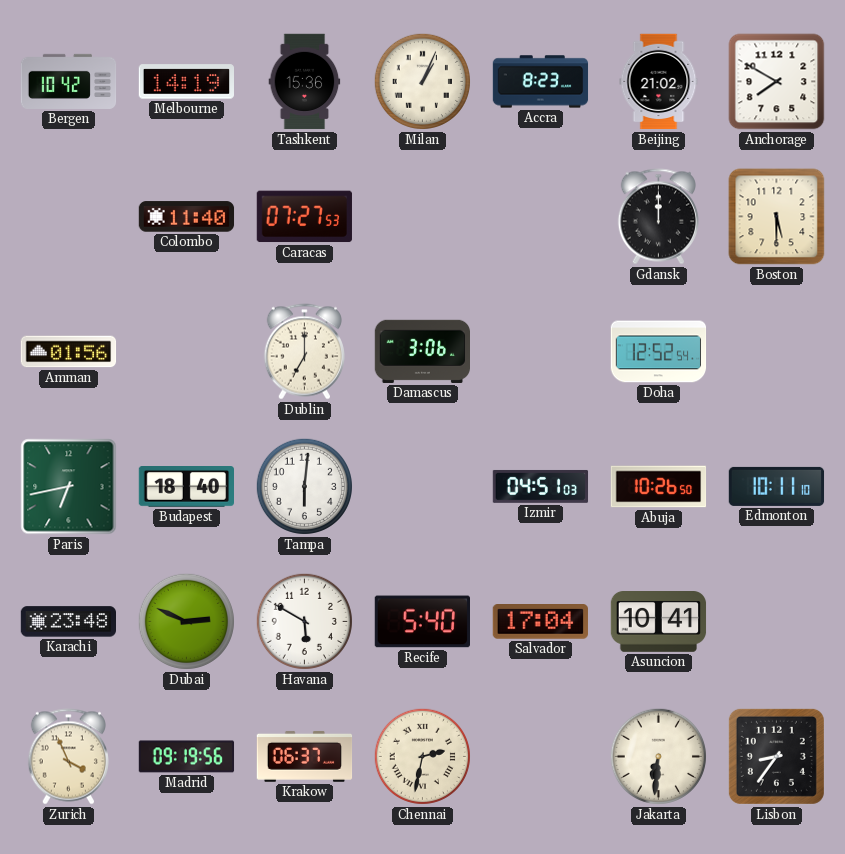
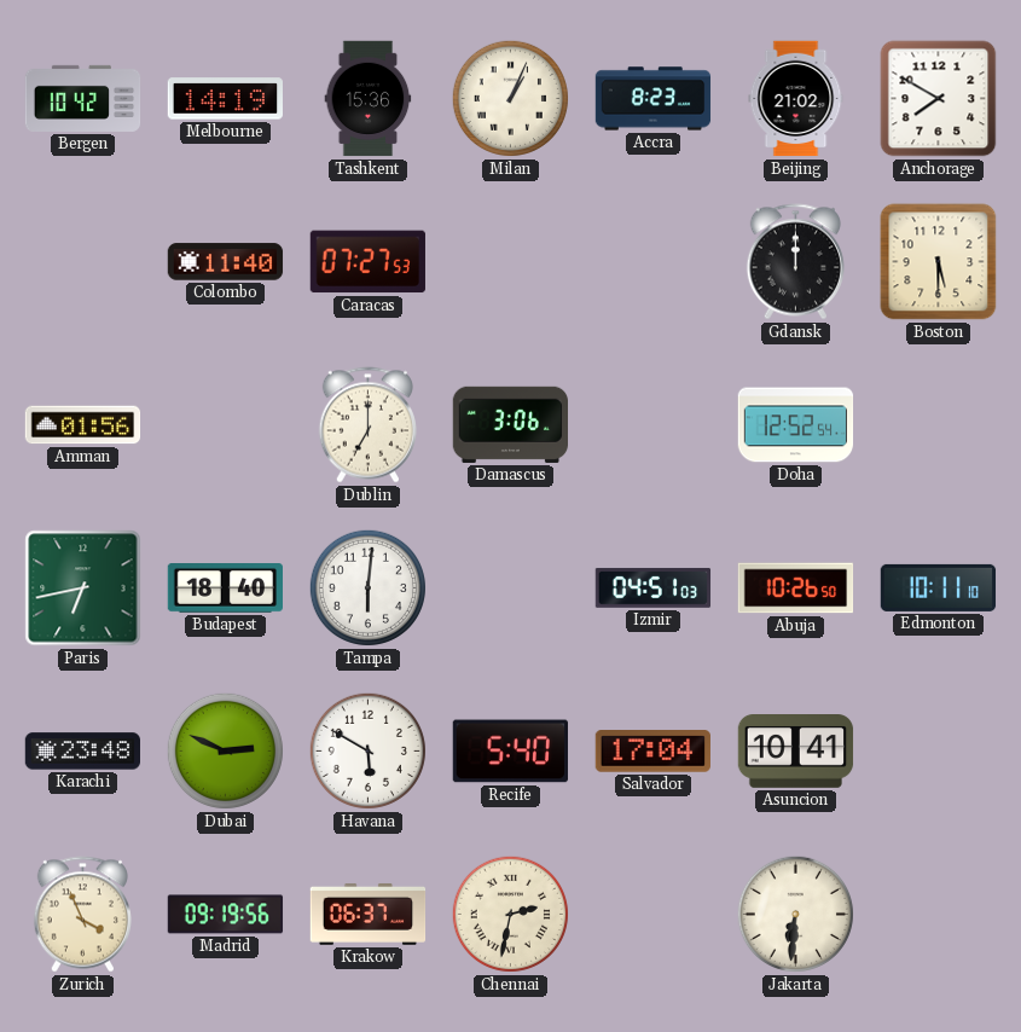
Lisbon: 8:36 -> none
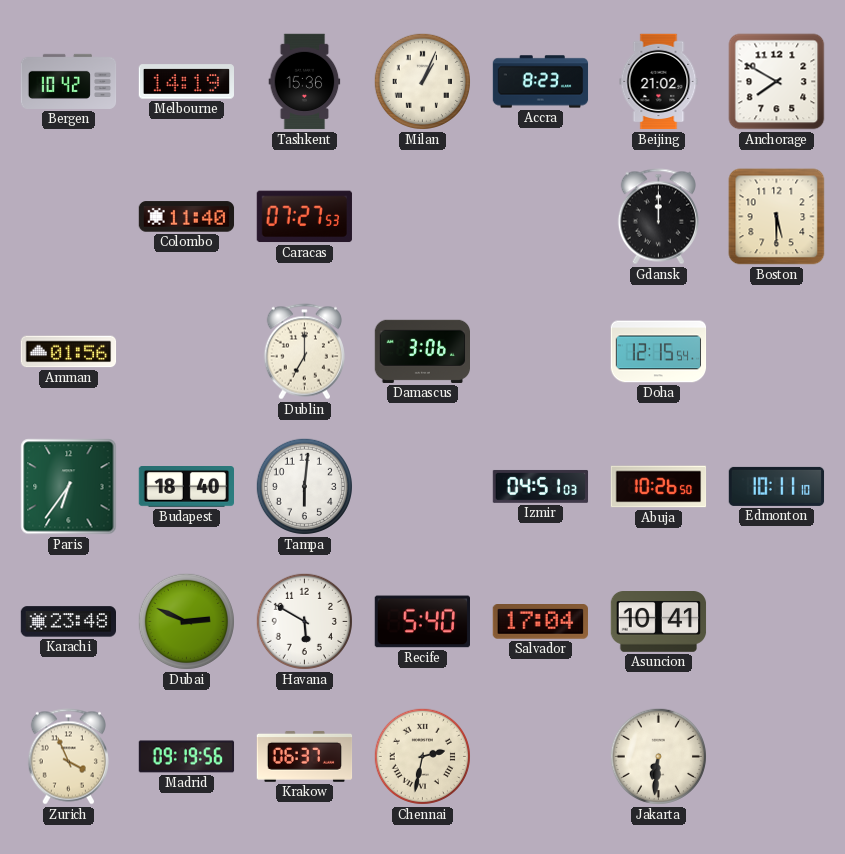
Doha: 12:52 -> 12:15
Paris: 6:43 -> 6:36
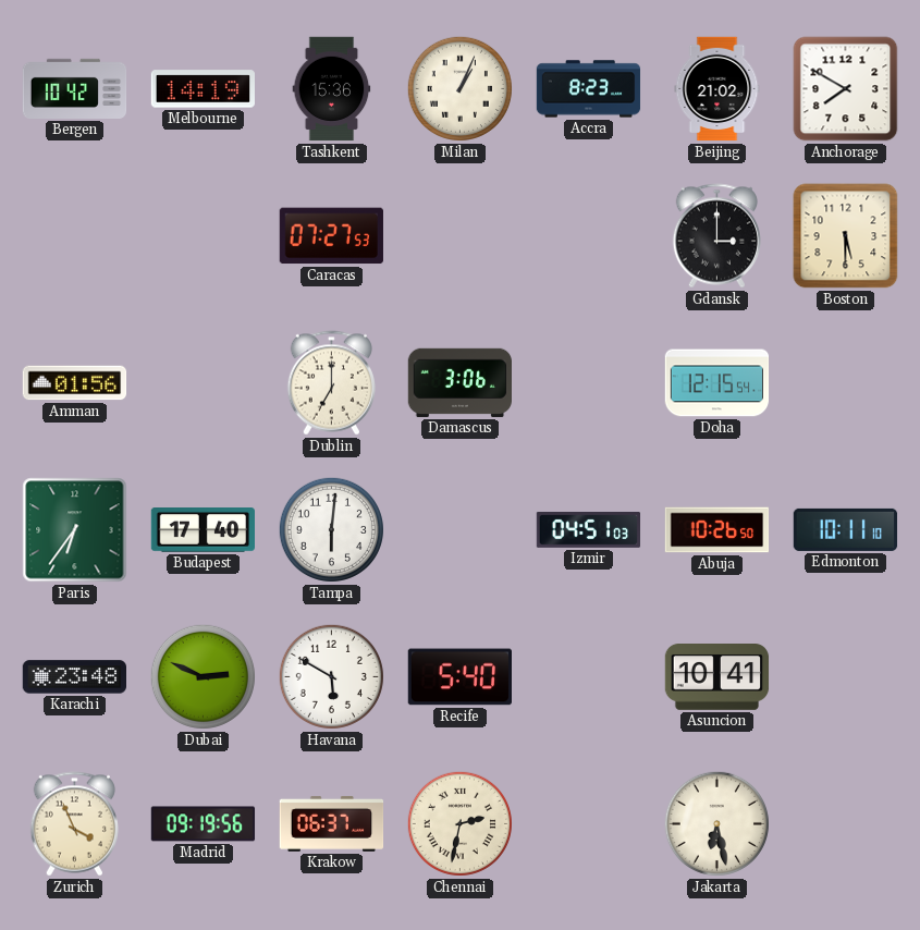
Colombo: 11:40 -> none
Gdansk: 12:00 -> 3:00
Budapest: 18:40 -> 17:40
Salvador: 17:04 -> none
Jakarta: 6:31 -> 6:28
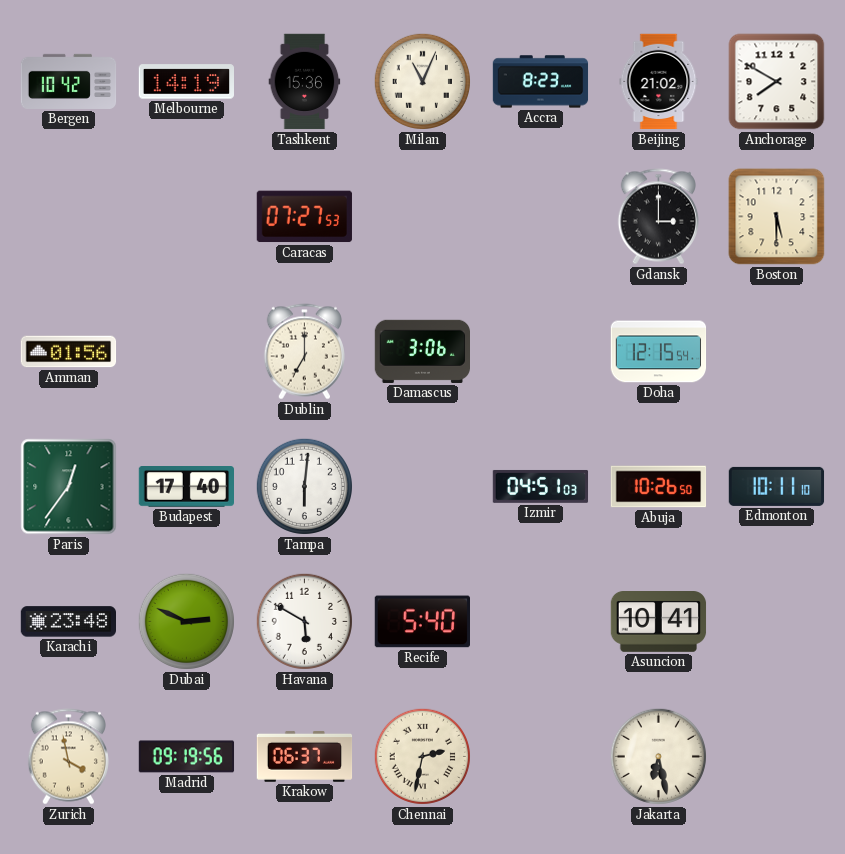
Milan: 1:04 -> 11:04
Paris: 6:36 -> 12:36
Zurich: 3:56 -> 3:58
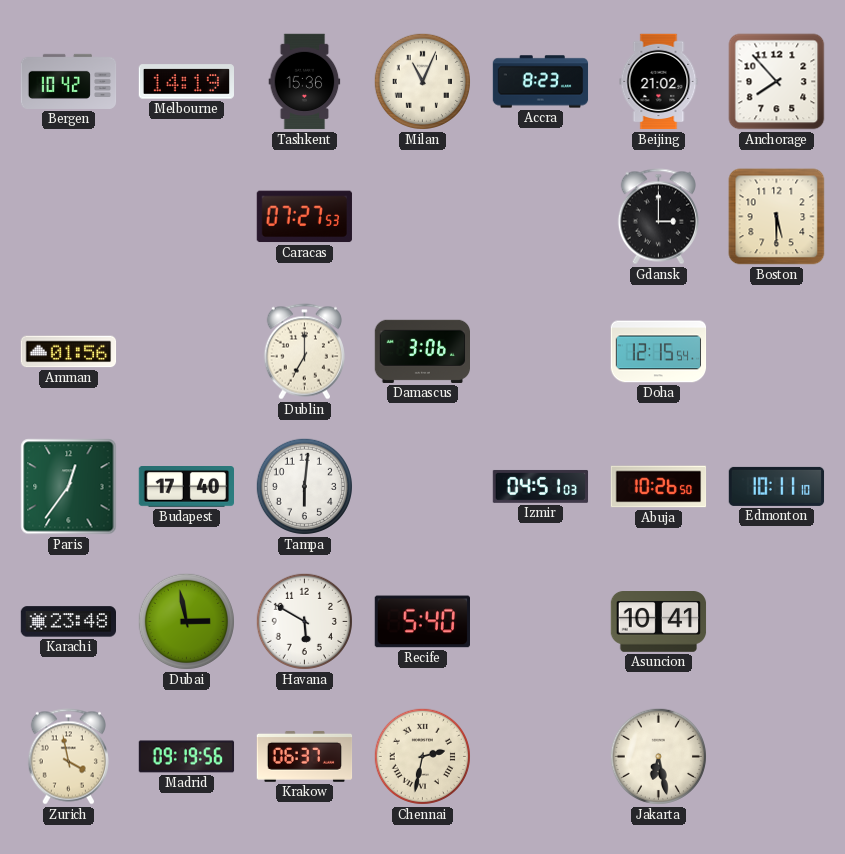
Anchorage: 7:50 -> 7:53
Dubai: 2:49 -> 2:58
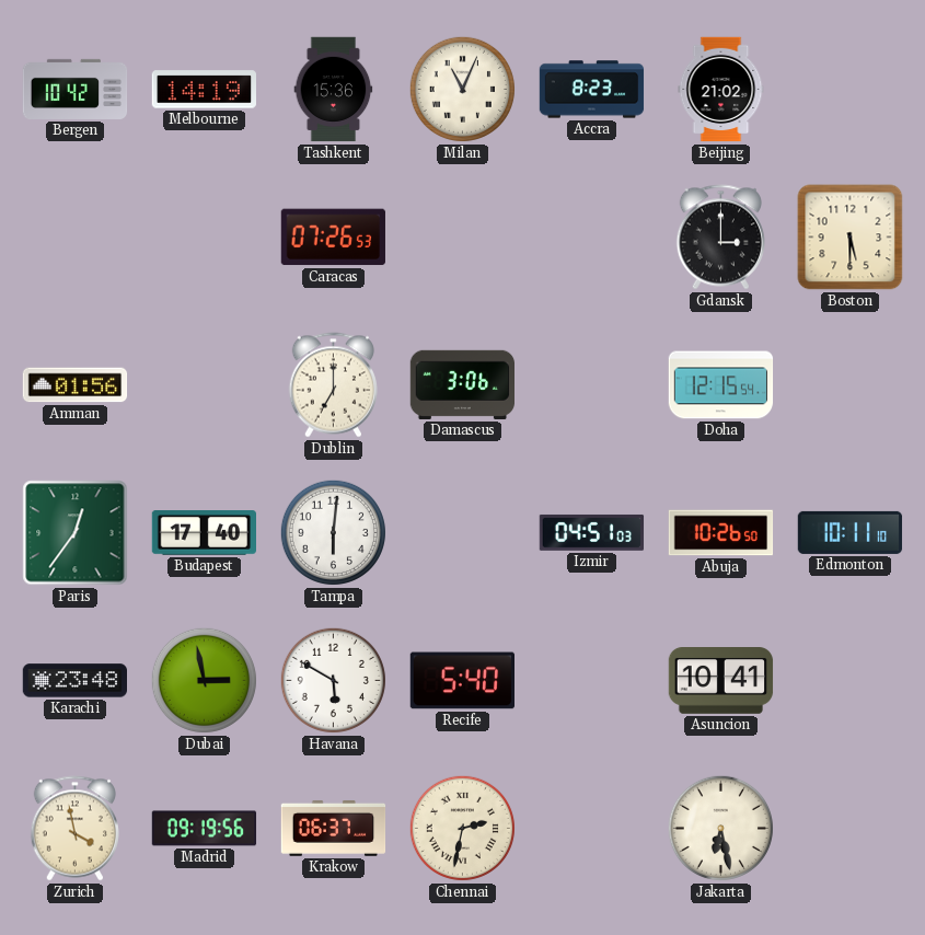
Anchorage: 7:53 -> none
Caracas: 07:27 -> 07:26
